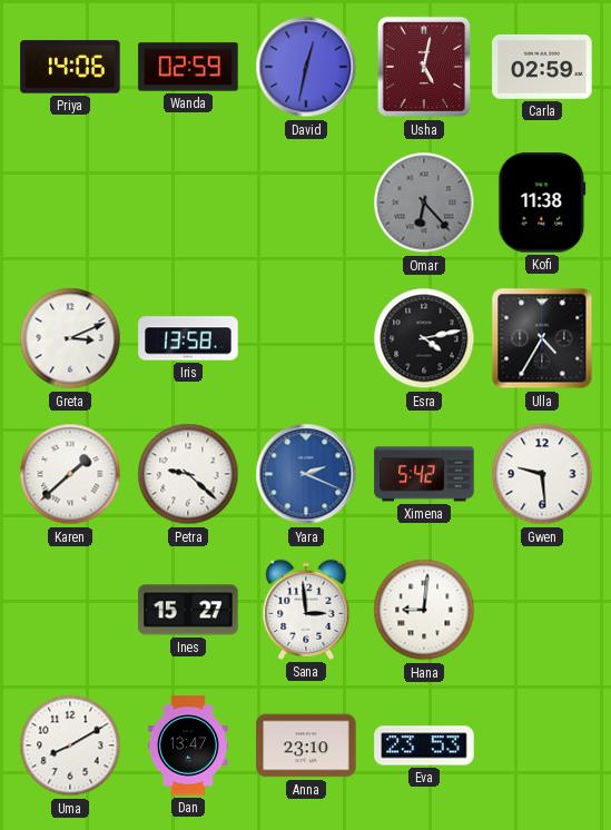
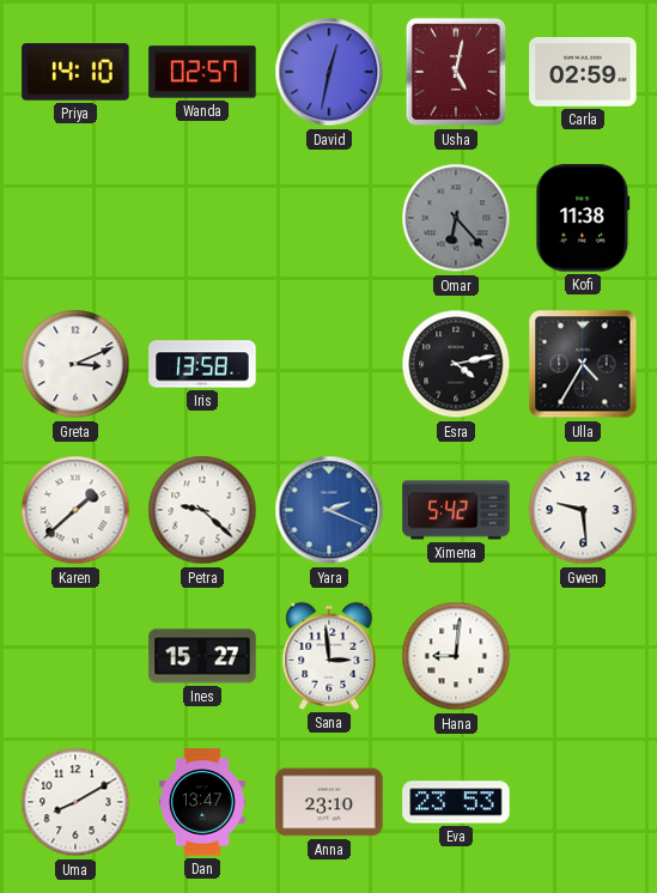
Priya: 14:06 -> 14:10
Wanda: 02:59 -> 02:57
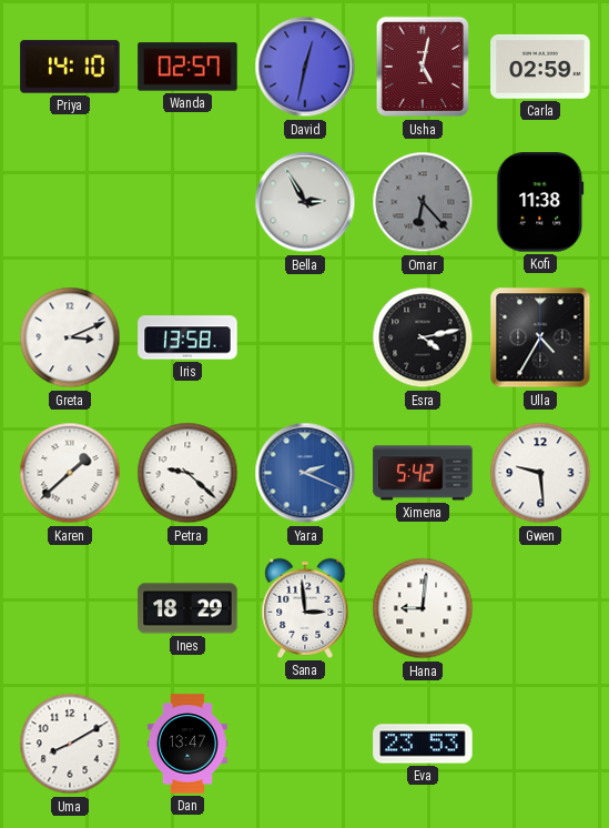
Bella: none -> 2:55
Ines: 15:27 -> 18:29
Anna: 23:10 -> none
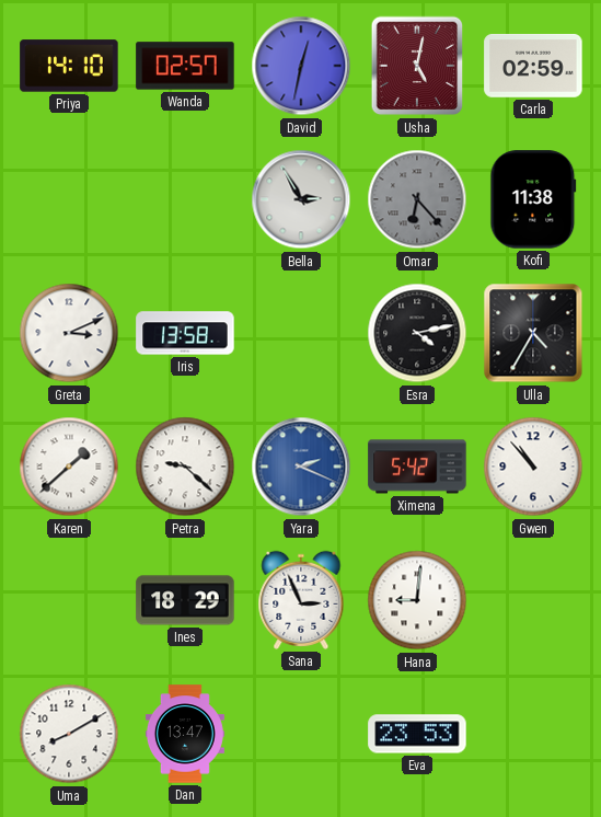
Gwen: 9:29 -> 10:53
Sana: 2:59 -> 2:56
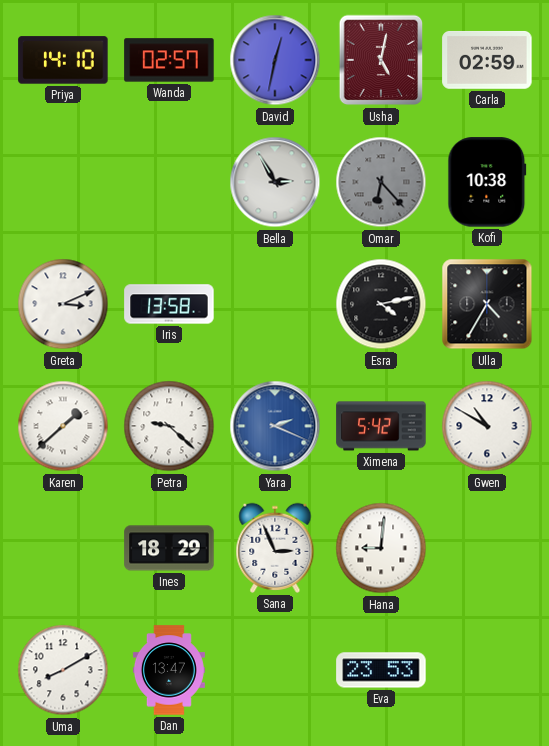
Kofi: 11:38 -> 10:38
Gwen: 10:53 -> 10:50
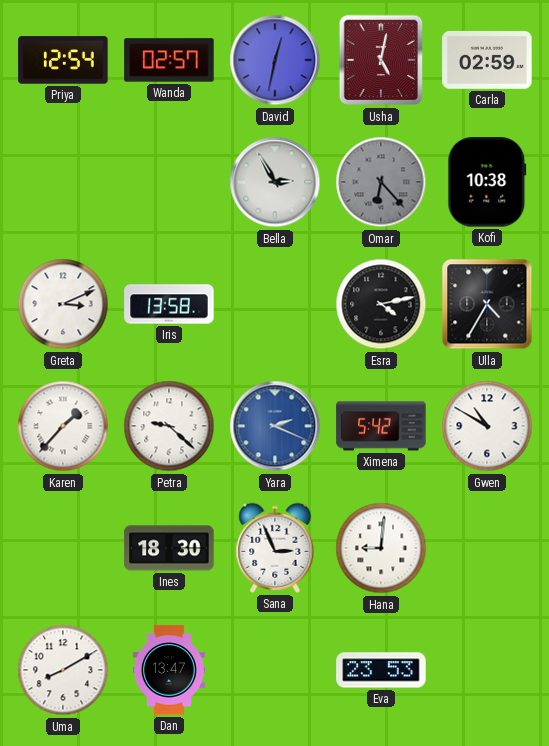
Priya: 14:10 -> 12:54
Karen: 1:38 -> 1:37
Ines: 18:29 -> 18:30
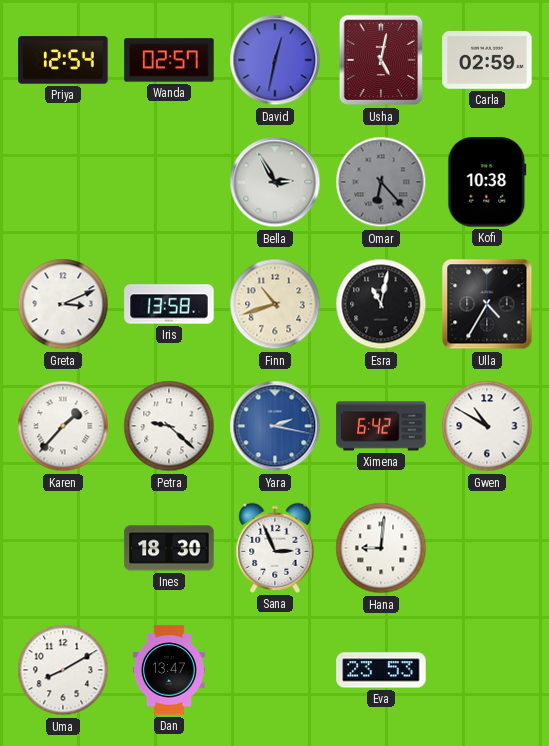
Finn: none -> 10:42
Esra: 4:13 -> 11:02
Yara: 2:19 -> 2:17
Ximena: 5:42 -> 6:42
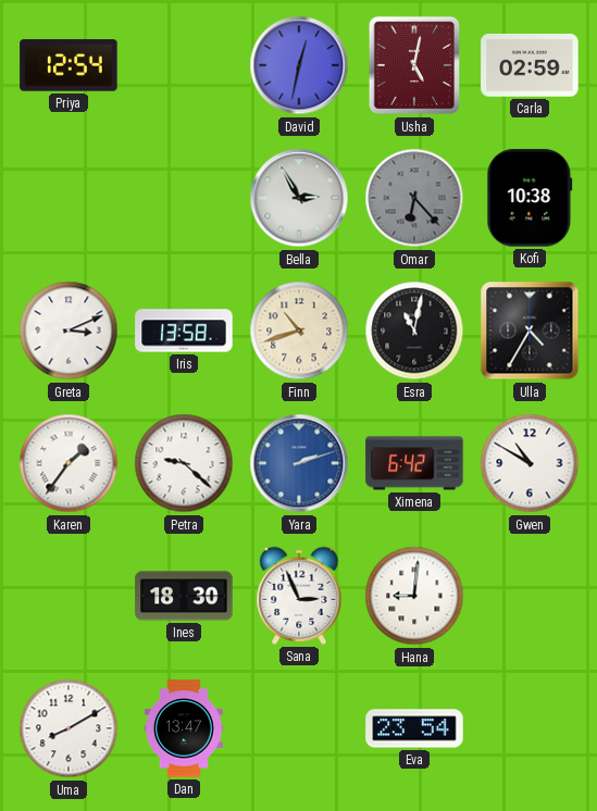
Wanda: 02:57 -> none
Karen: 1:37 -> 1:36
Yara: 2:17 -> 2:12
Eva: 23:53 -> 23:54
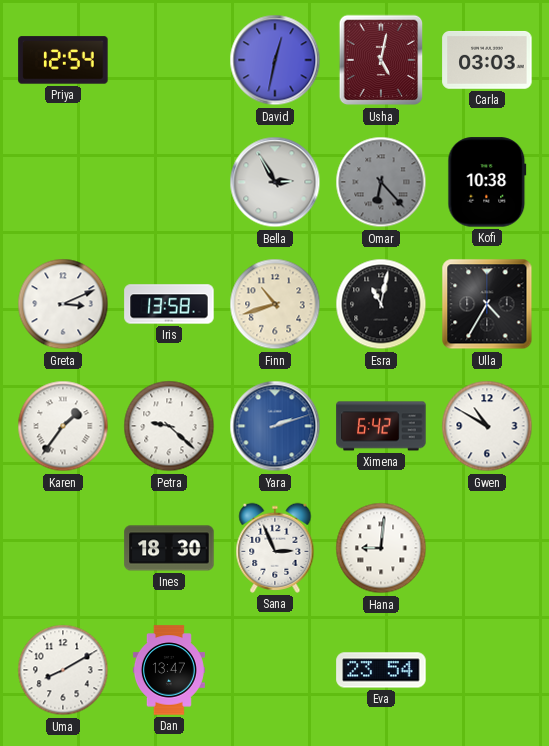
Carla: 02:59 -> 03:03
